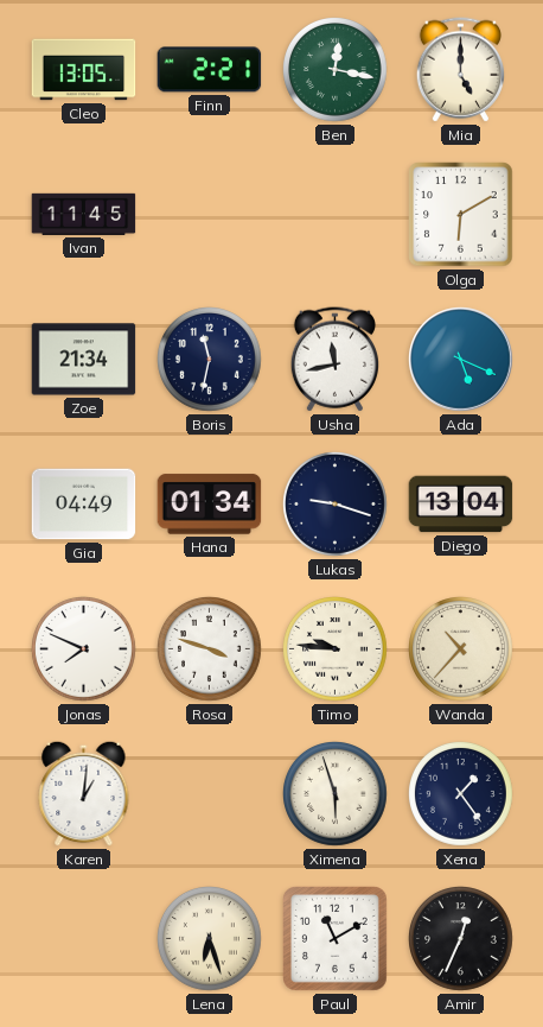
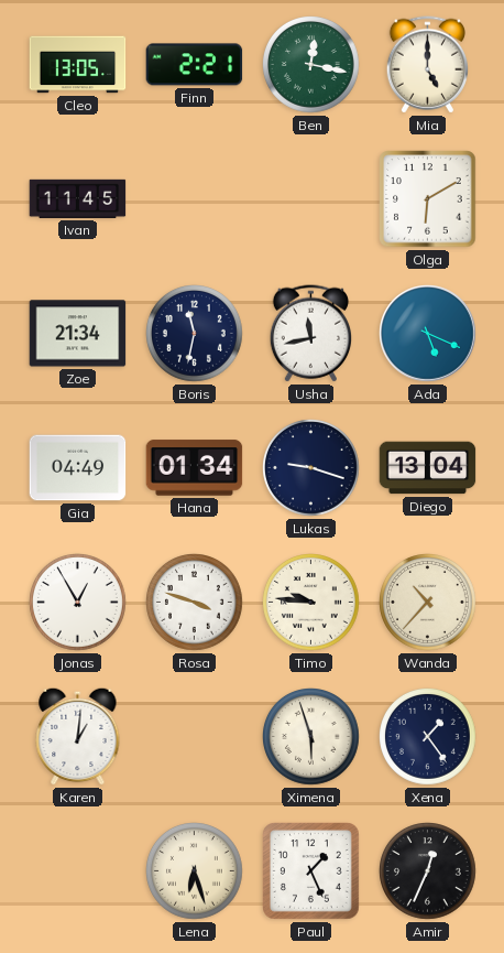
Jonas: 7:49 -> 12:55
Paul: 11:10 -> 1:26
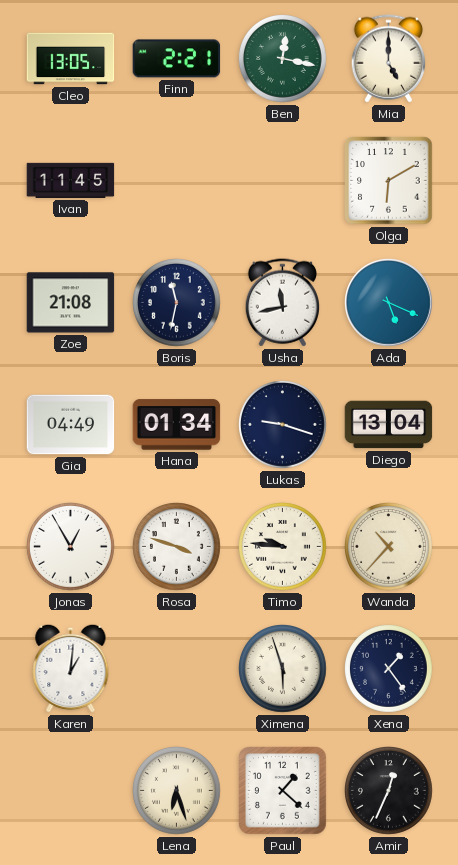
Zoe: 21:34 -> 21:08
Paul: 1:26 -> 1:22
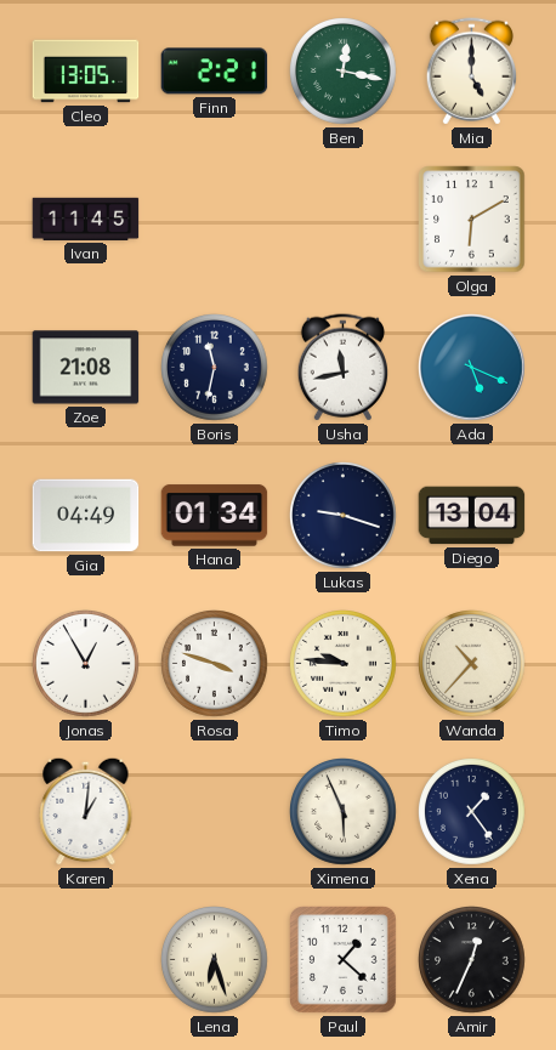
Ximena: 5:57 -> 5:56
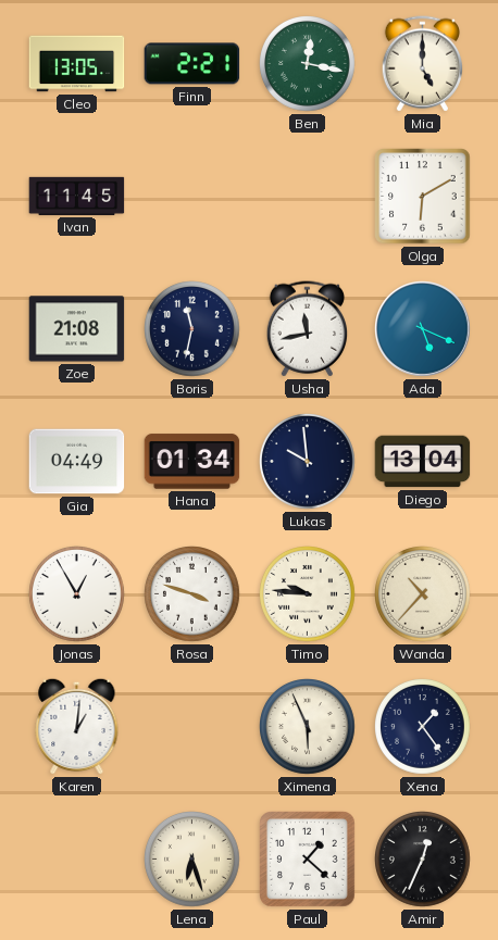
Lukas: 9:18 -> 9:59
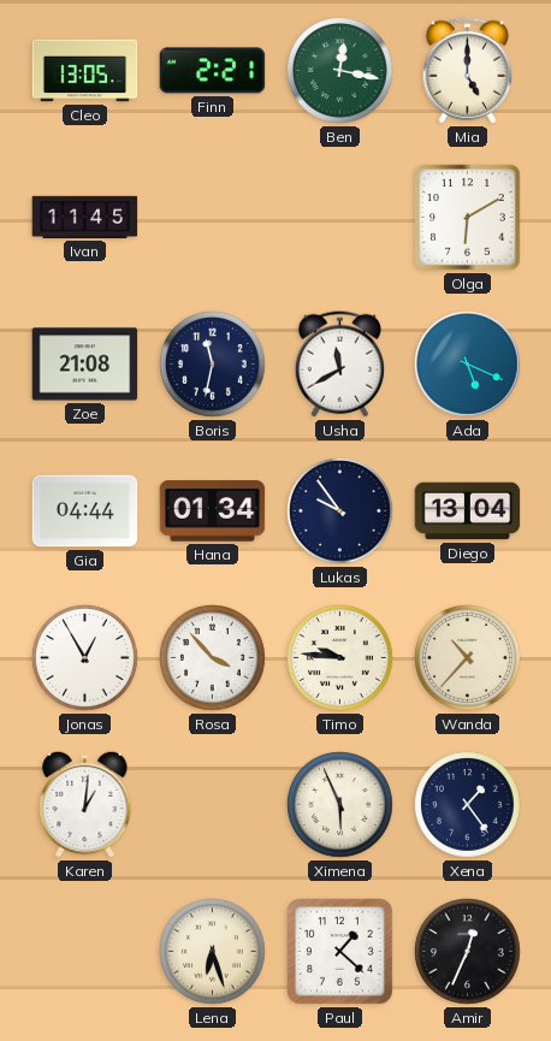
Usha: 11:43 -> 11:40
Gia: 04:49 -> 04:44
Lukas: 9:59 -> 9:54
Rosa: 3:48 -> 3:53
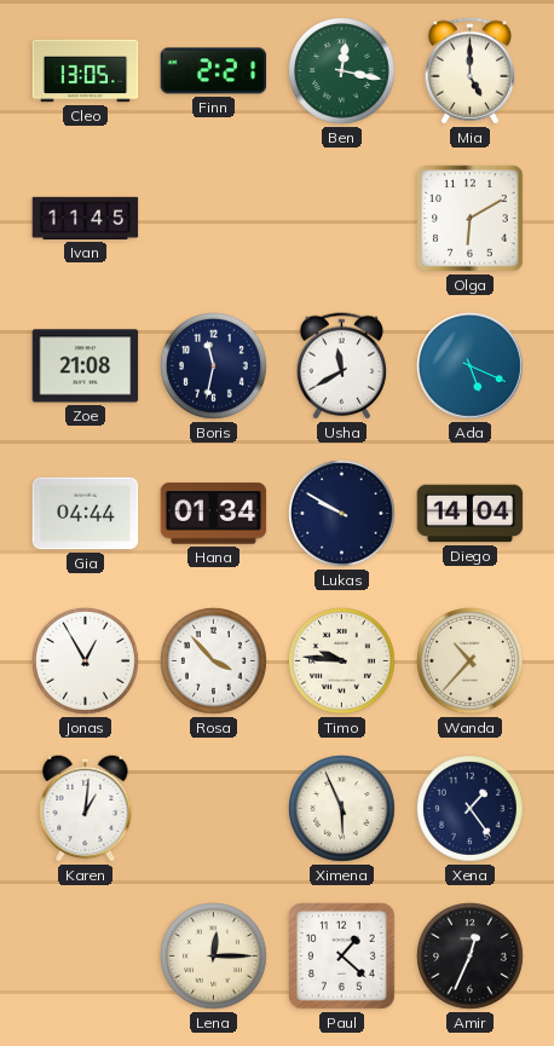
Lukas: 9:54 -> 9:50
Diego: 13:04 -> 14:04
Lena: 6:27 -> 12:15
